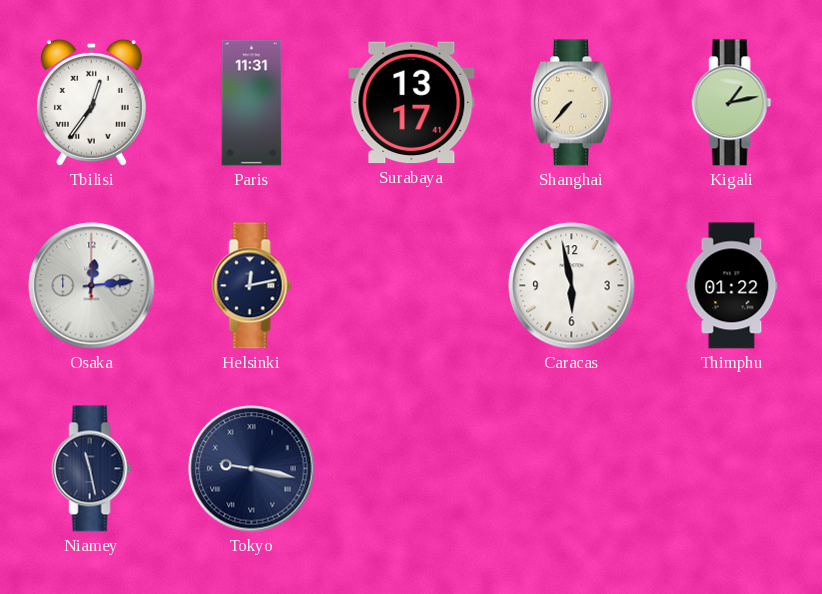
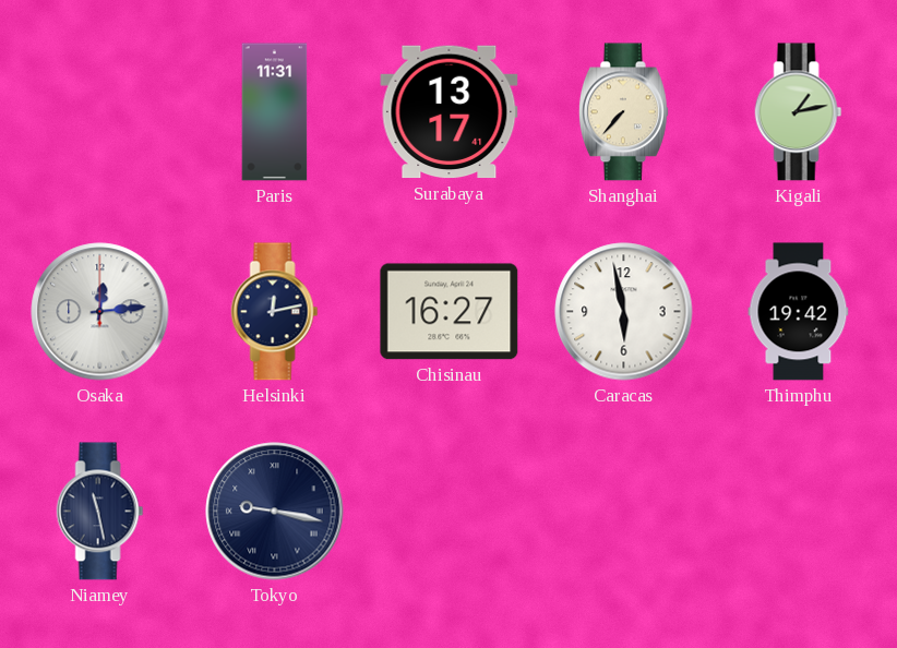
Tbilisi: 12:36 -> none
Chisinau: none -> 16:27
Thimphu: 01:22 -> 19:42
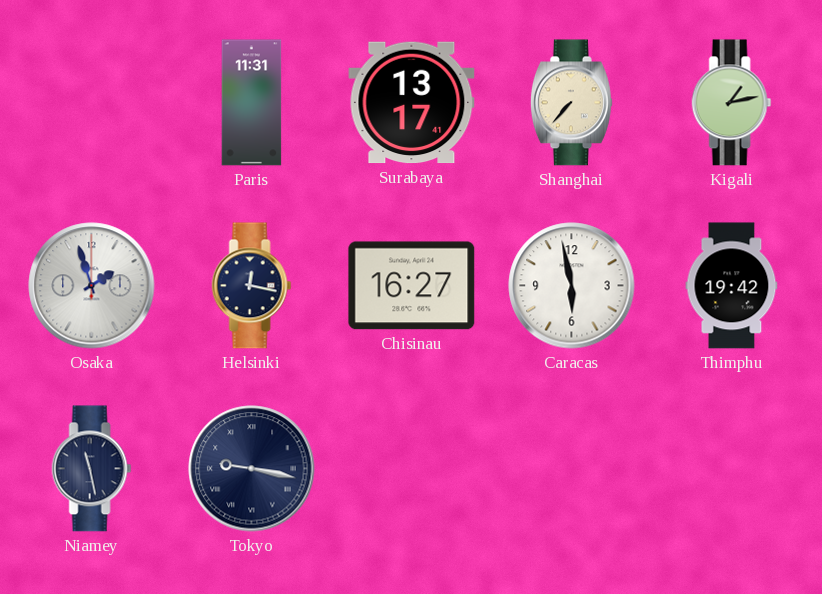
Osaka: 12:14 -> 1:57
Helsinki: 12:13 -> 12:17
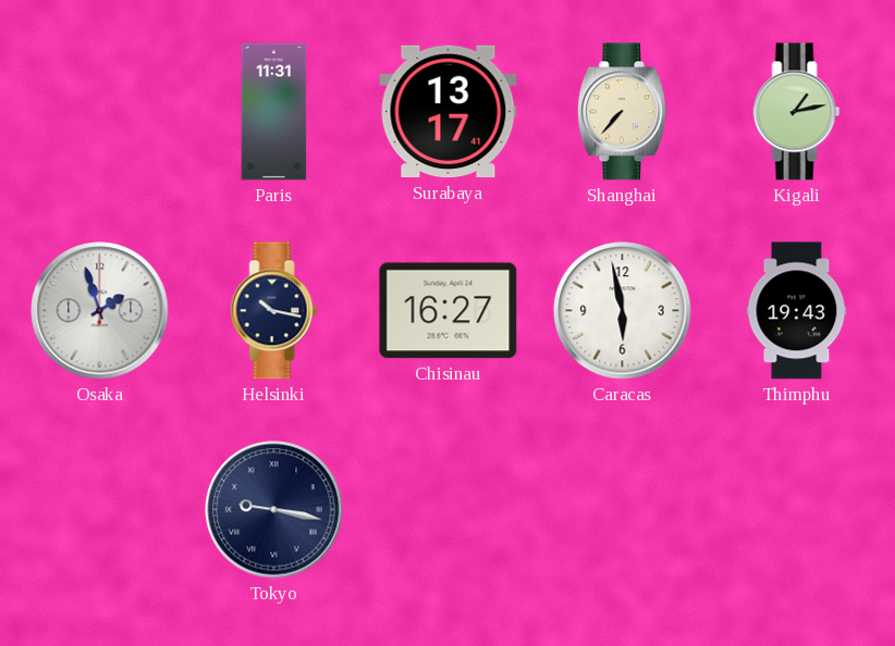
Helsinki: 12:17 -> 10:17
Thimphu: 19:42 -> 19:43
Niamey: 11:28 -> none
